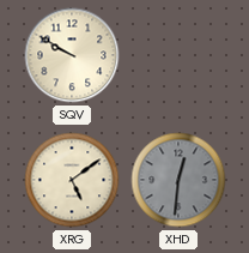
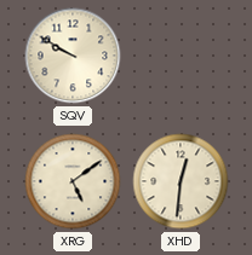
XHD dial: grey -> cream
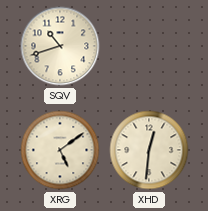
SQV: 9:50 -> 10:42
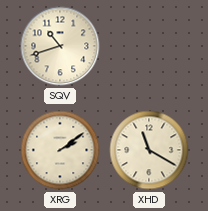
XRG: 5:09 -> 2:09
XHD: 12:31 -> 11:20
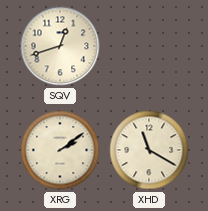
SQV: 10:42 -> 12:42
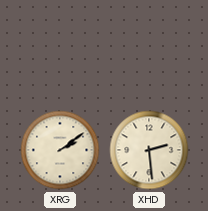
SQV: 12:42 -> none
XHD: 11:20 -> 2:29
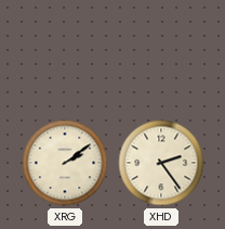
XHD: 2:29 -> 2:24
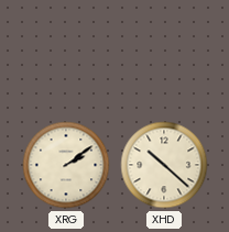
XHD: 2:24 -> 10:22
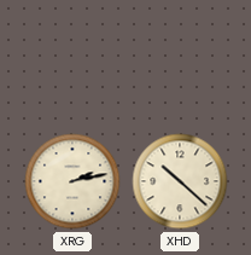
XRG: 2:09 -> 2:13
